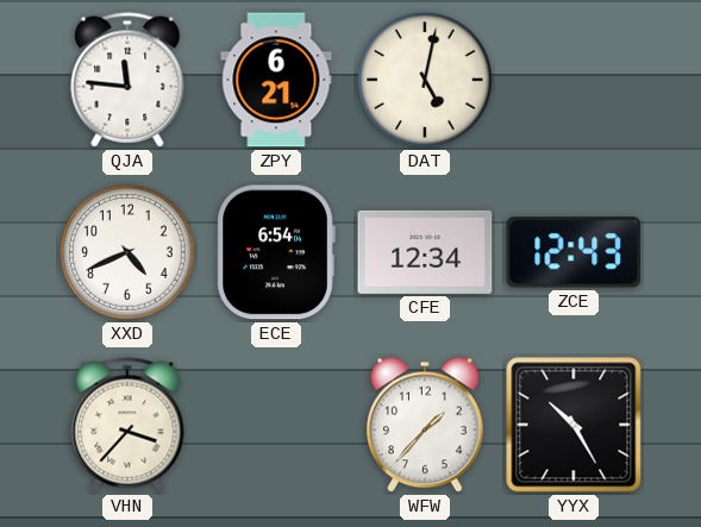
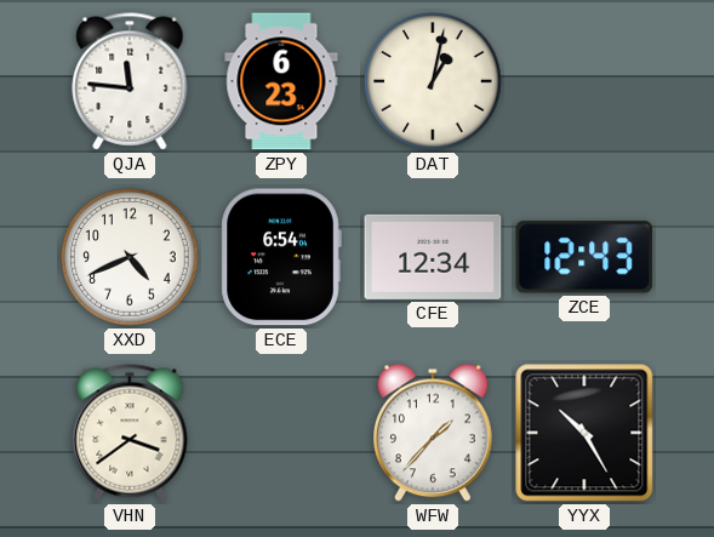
ZPY: 6:21 -> 6:23
DAT: 5:02 -> 1:02
VHN: 3:37 -> 3:39
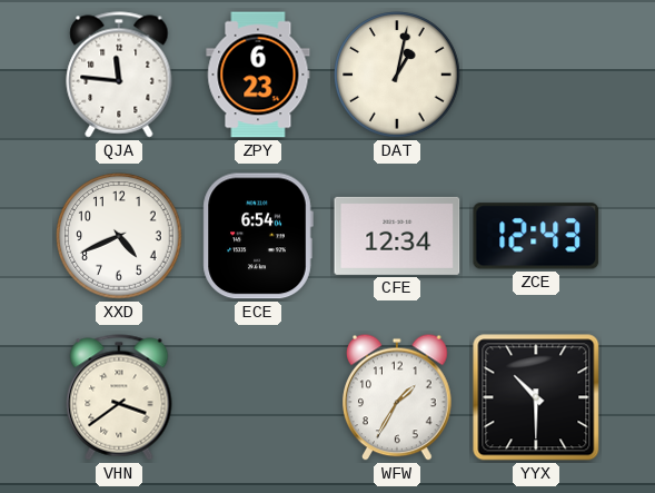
WFW: 1:37 -> 1:35
YYX: 10:25 -> 10:30
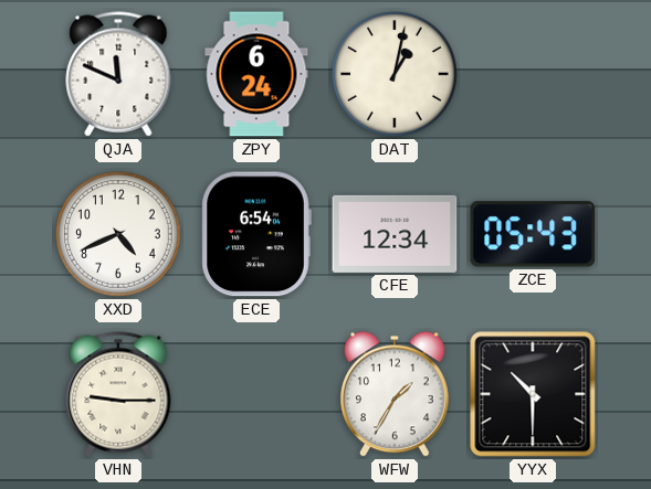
QJA: 11:46 -> 11:49
ZPY: 6:23 -> 6:24
ZCE: 12:43 -> 05:43
VHN: 3:39 -> 9:15
